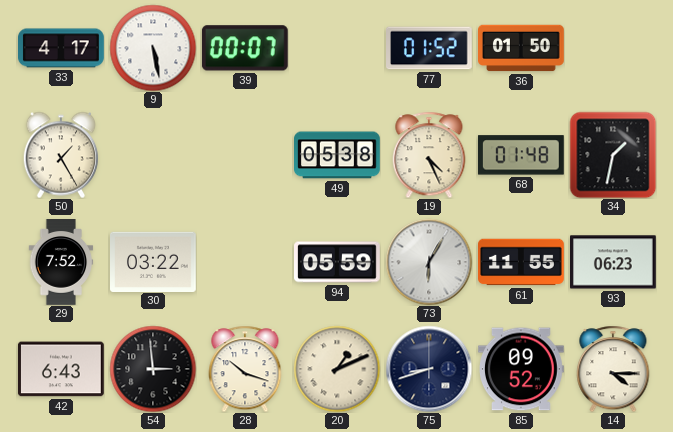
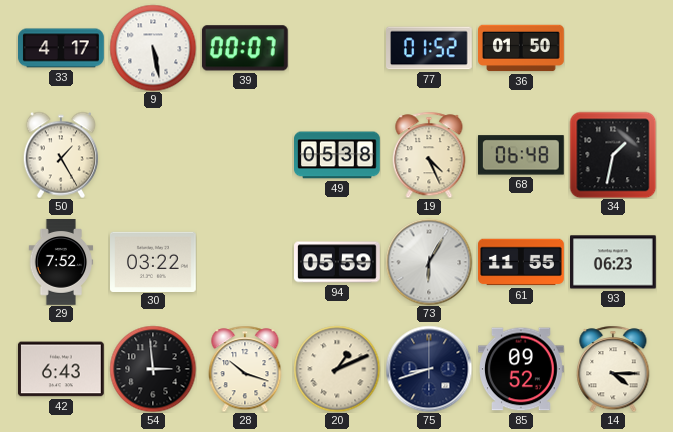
68: 01:48 -> 06:48
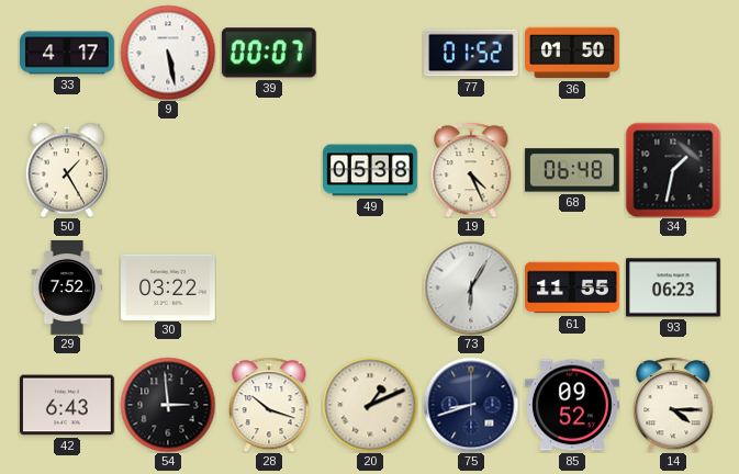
94: 05:59 -> none
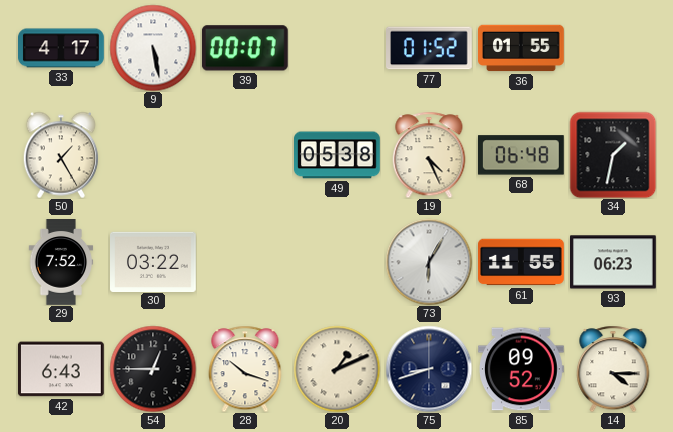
36: 01:50 -> 01:55
54: 2:59 -> 12:45
